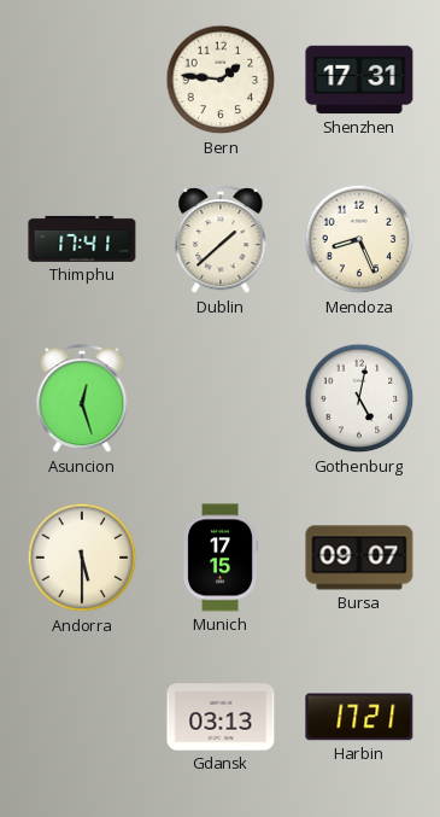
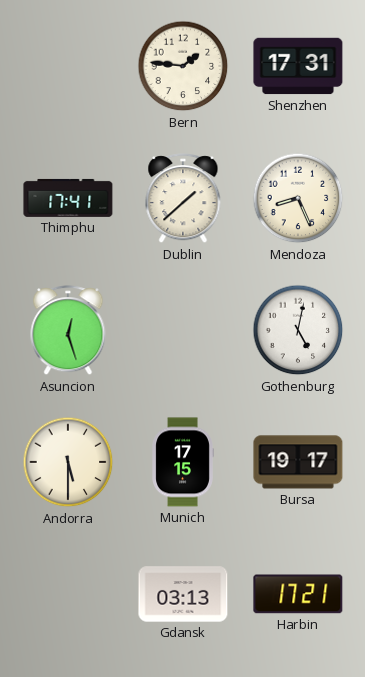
Bursa: 09:07 -> 19:17
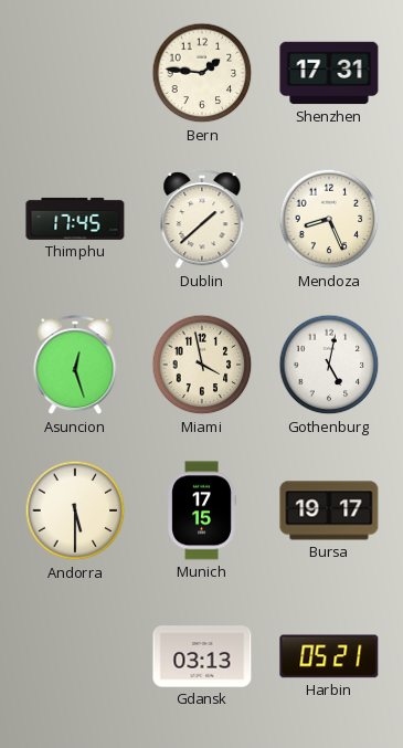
Thimphu: 17:41 -> 17:45
Miami: none -> 3:58
Harbin: 17:21 -> 05:21
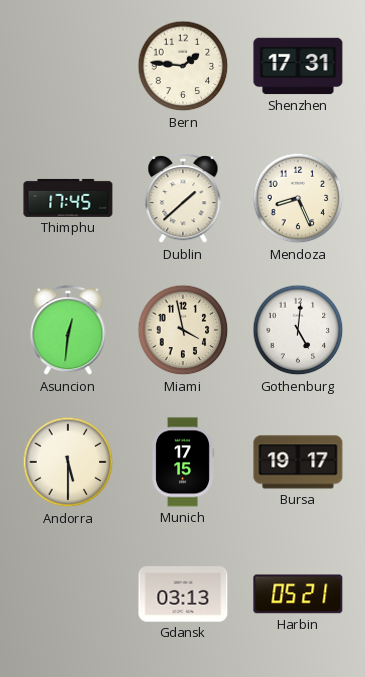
Asuncion: 12:27 -> 12:31
Gothenburg: 5:02 -> 5:01
